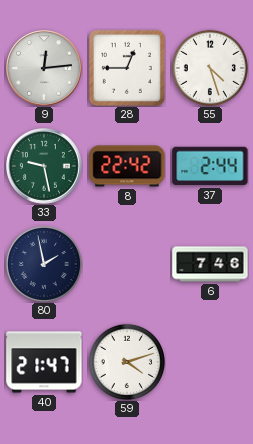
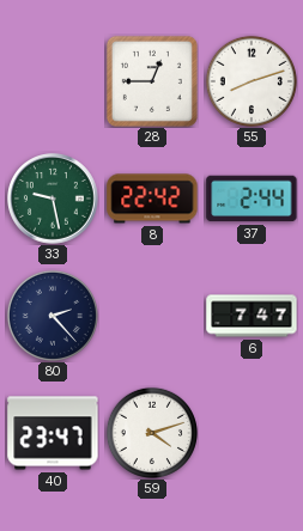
9: 12:14 -> none
55: 4:27 -> 8:12
80: 1:58 -> 2:23
6: 7:46 -> 7:47
40: 21:47 -> 23:47
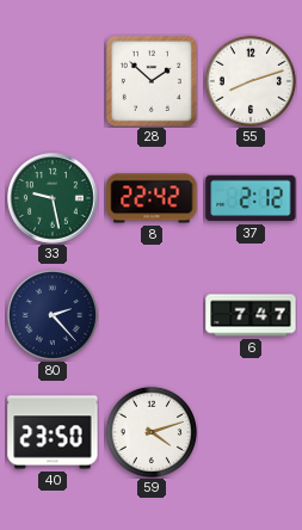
28: 12:45 -> 1:52
37: 2:44 -> 2:12
40: 23:47 -> 23:50
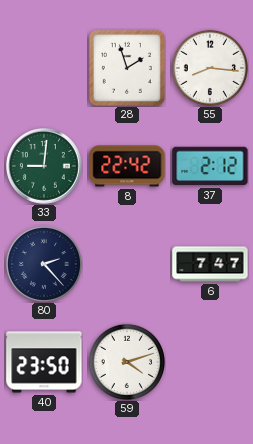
28: 1:52 -> 1:57
55: 8:12 -> 8:16
33: 9:28 -> 9:01
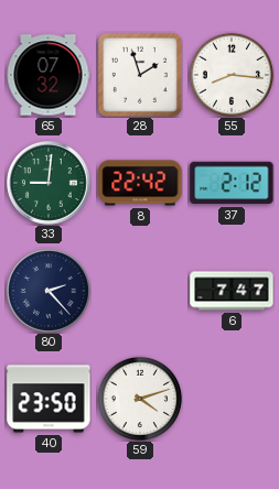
65: none -> 07:32
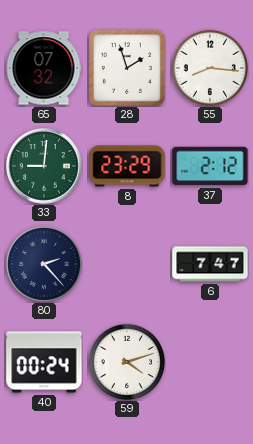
8: 22:42 -> 23:29
40: 23:50 -> 00:24
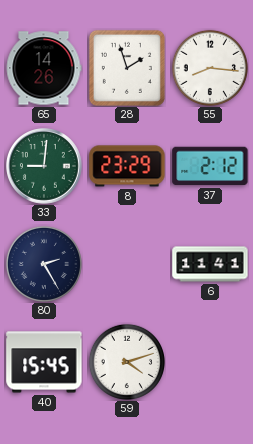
65: 07:32 -> 14:26
80: 2:23 -> 2:25
6: 7:47 -> 11:41
40: 00:24 -> 15:45
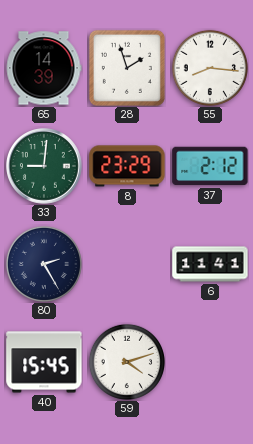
65: 14:26 -> 14:39
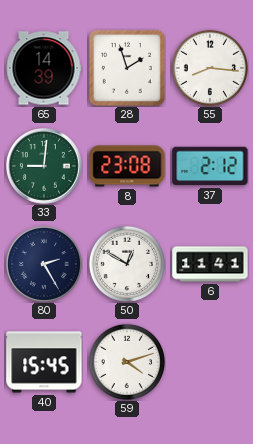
8: 23:29 -> 23:08
50: none -> 12:50
